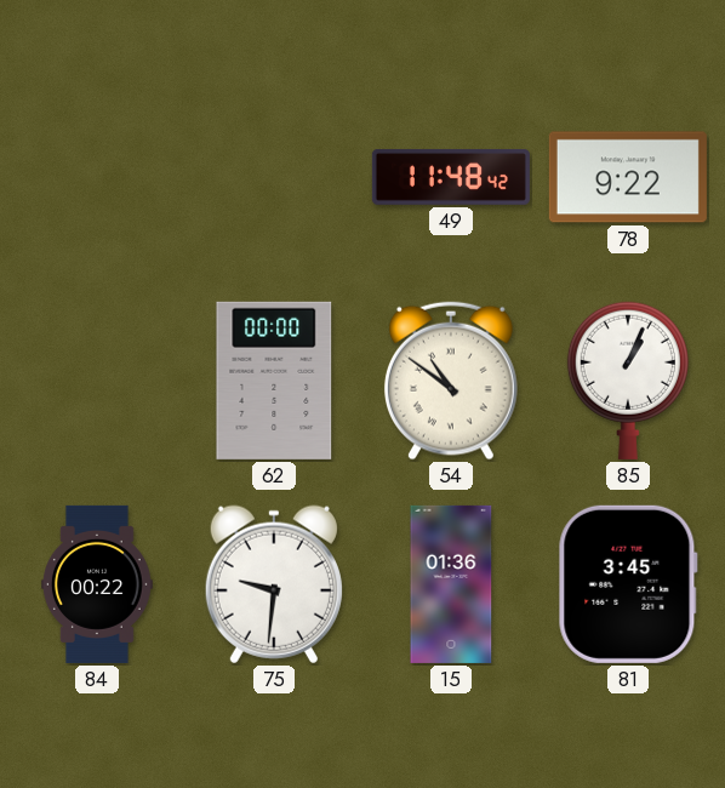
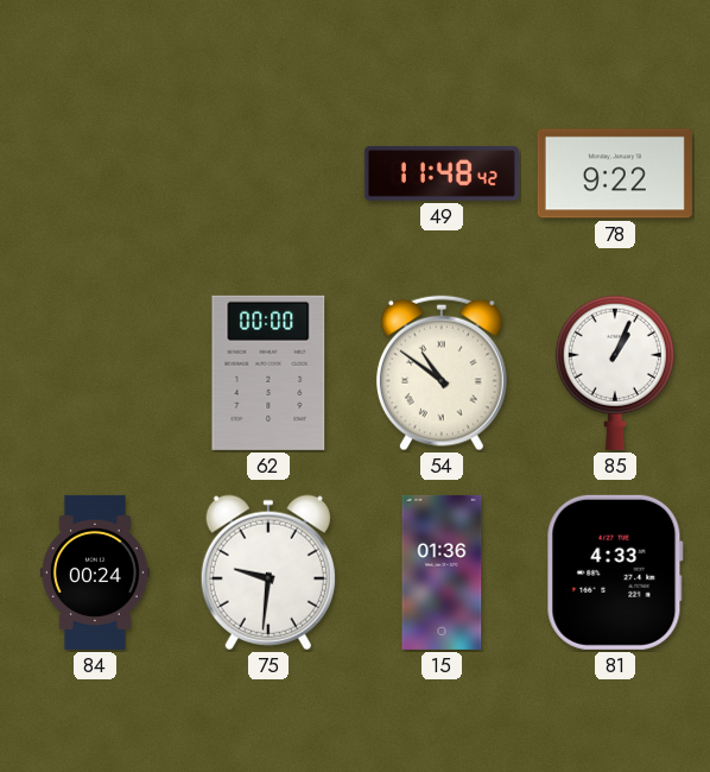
84: 00:22 -> 00:24
81: 3:45 -> 4:33
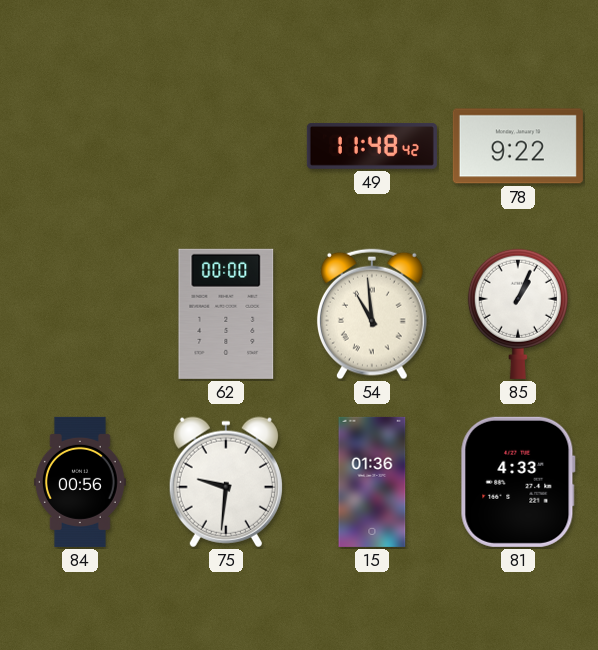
54: 10:51 -> 10:59
84: 00:24 -> 00:56
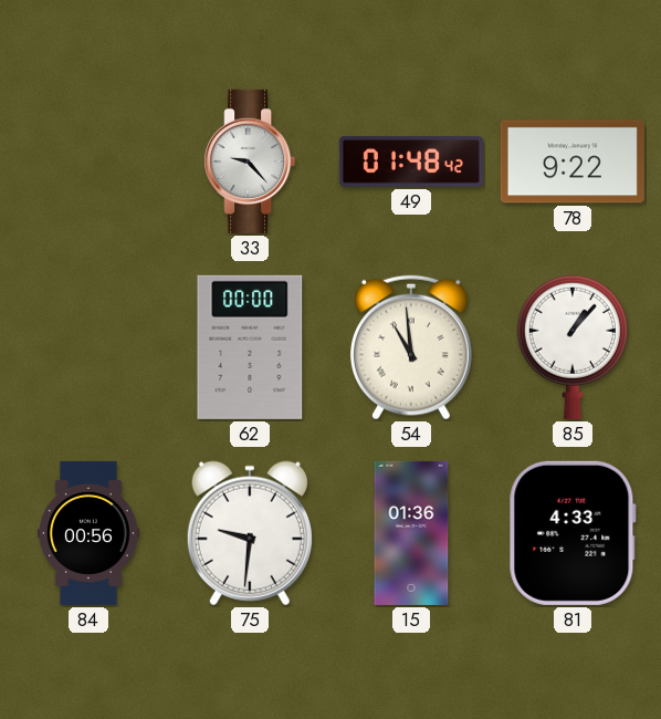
33: none -> 9:23
49: 11:48 -> 01:48
85: 1:04 -> 1:07
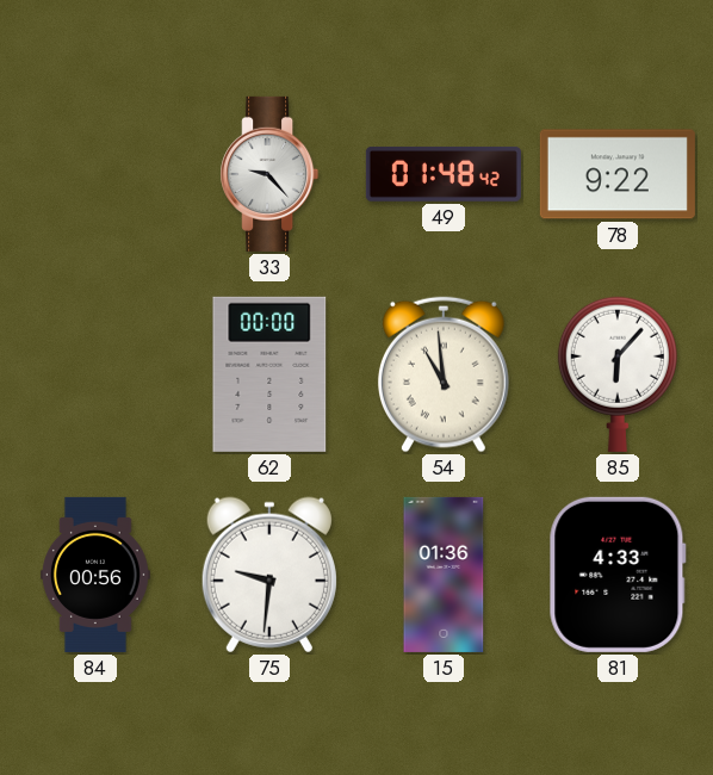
85: 1:07 -> 6:07
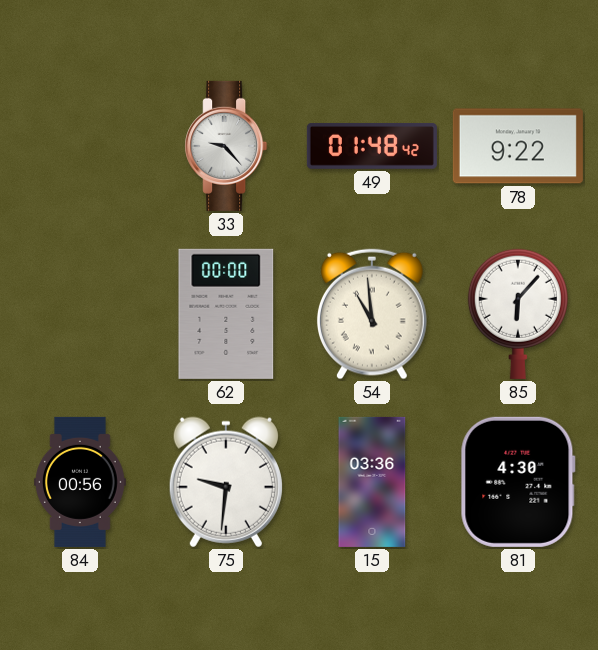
15: 01:36 -> 03:36
81: 4:33 -> 4:30
